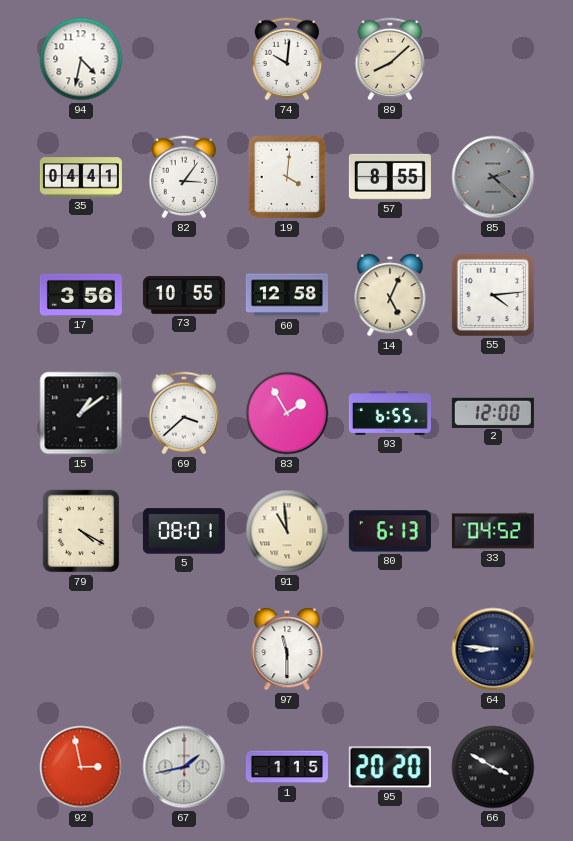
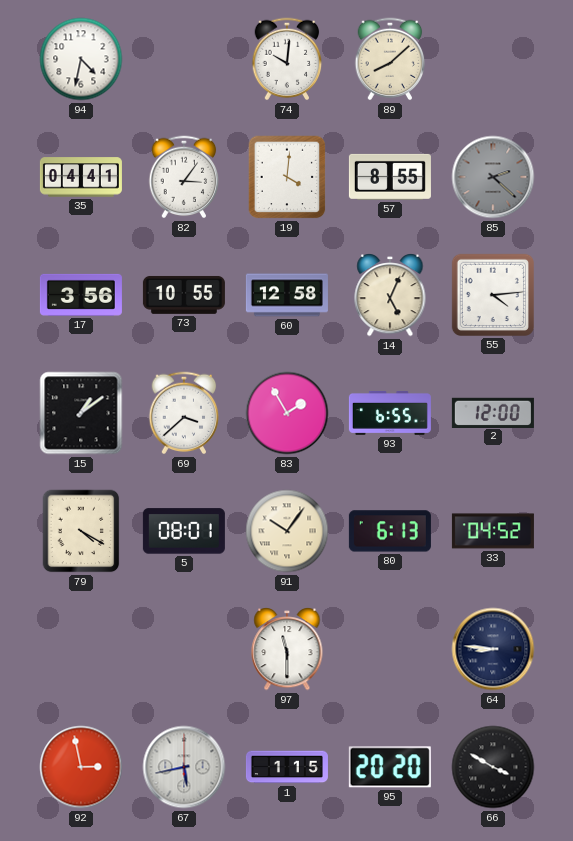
91: 10:59 -> 10:06
67: 1:43 -> 5:43
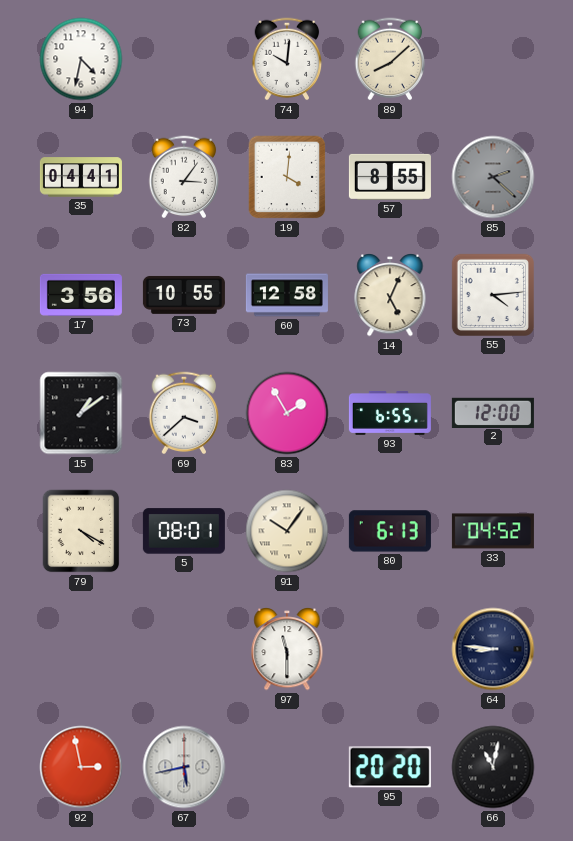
1: 1:15 -> none
66: 3:50 -> 11:02
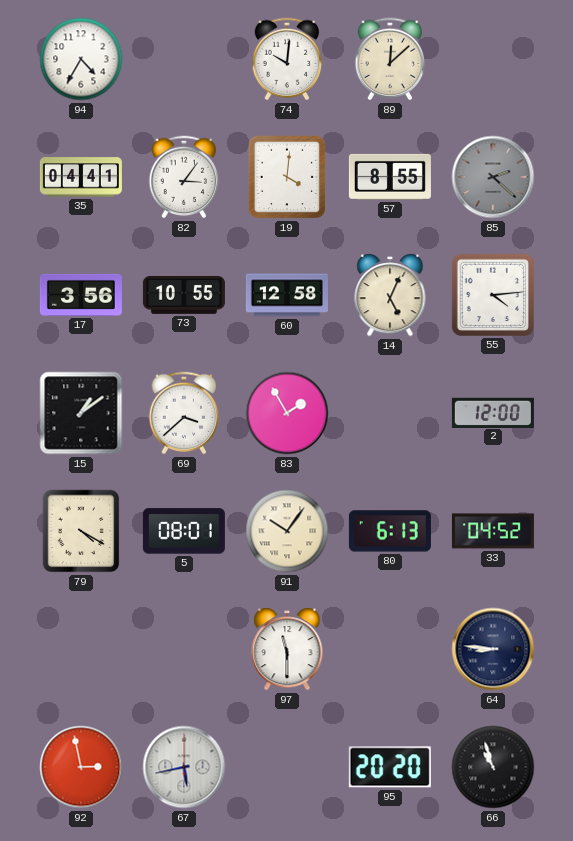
94: 4:32 -> 4:35
89: 8:08 -> 12:08
93: 6:55 -> none
66: 11:02 -> 10:57
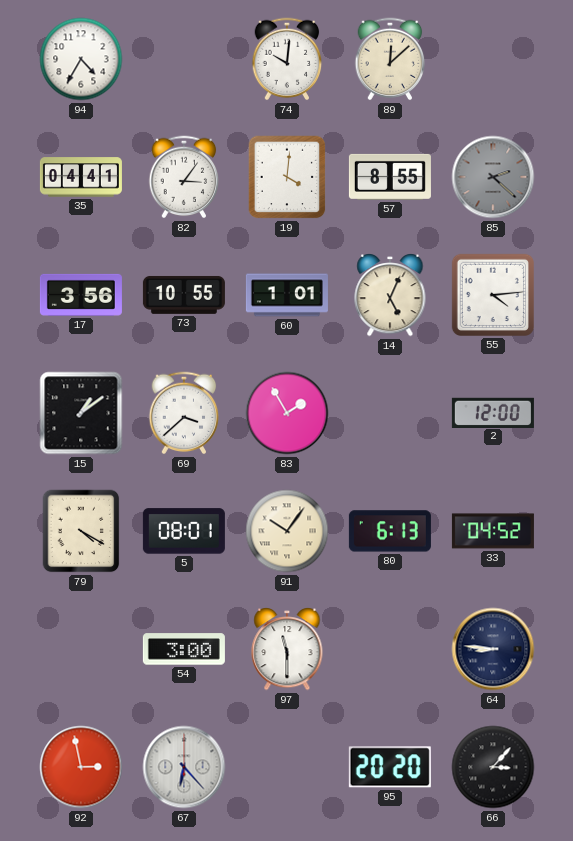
60: 12:58 -> 1:01
54: none -> 3:00
67: 5:43 -> 6:23
66: 10:57 -> 3:07
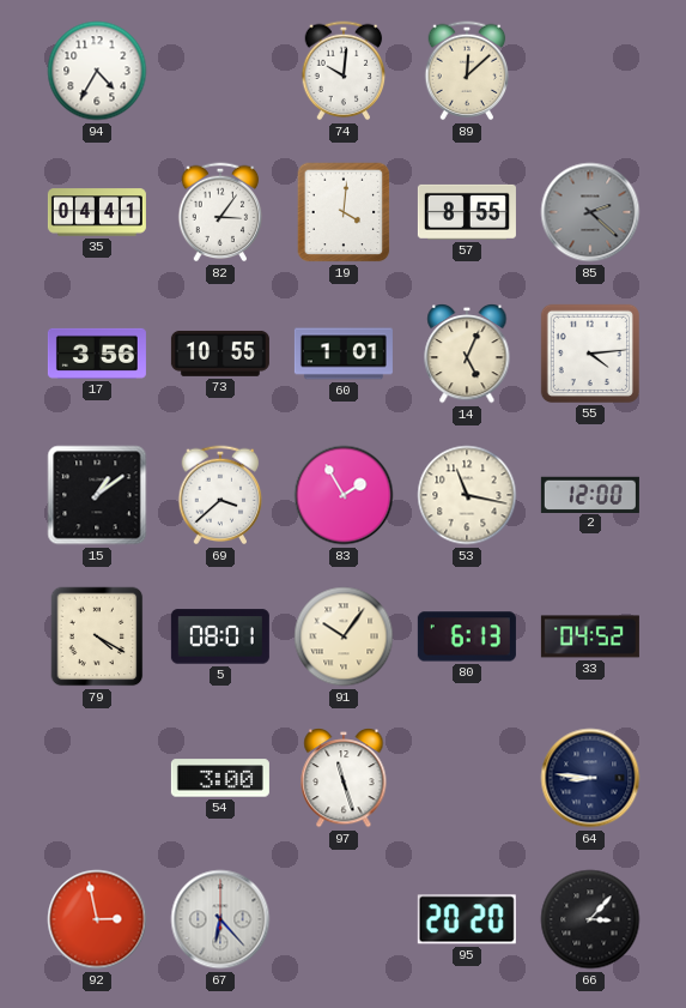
53: none -> 11:17
97: 11:30 -> 11:27
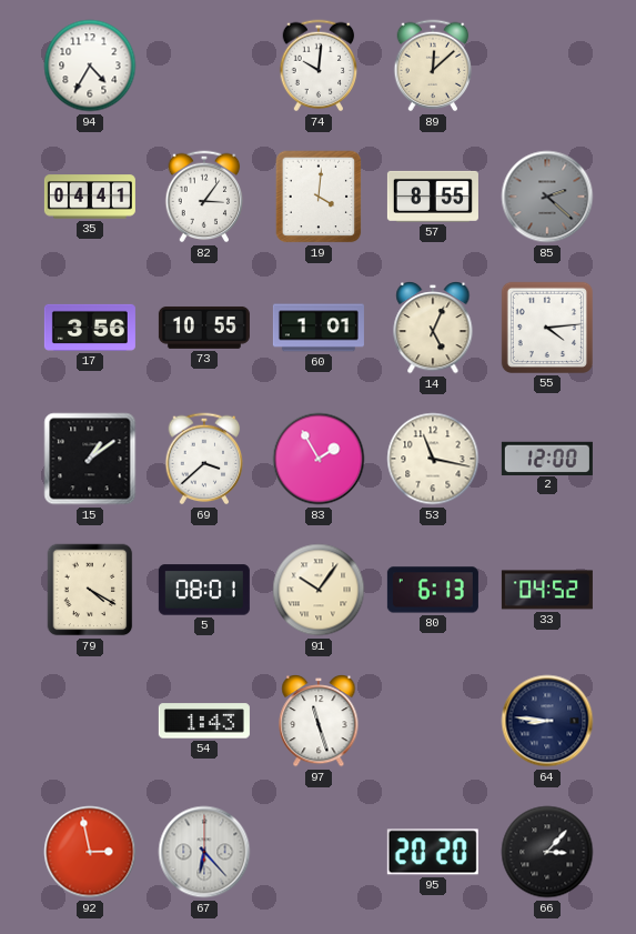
54: 3:00 -> 1:43
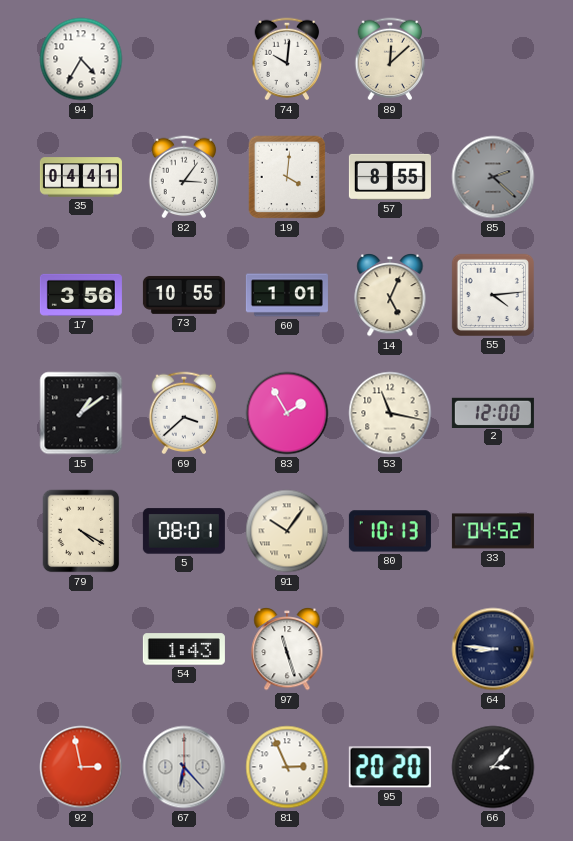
80: 6:13 -> 10:13
81: none -> 2:56
